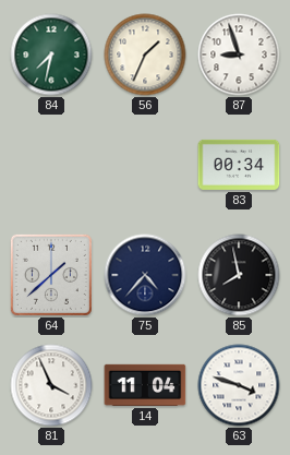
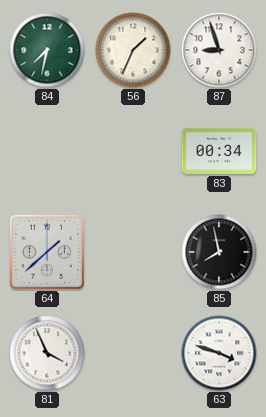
75: 4:37 -> none
14: 11:04 -> none
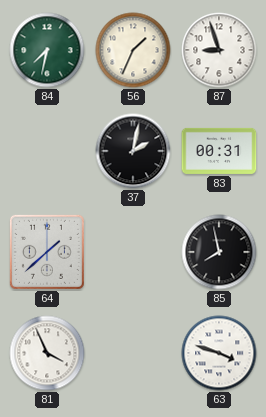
37: none -> 2:02
83: 00:34 -> 00:31
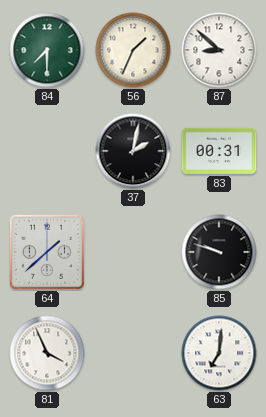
84: 7:32 -> 7:30
87: 8:57 -> 8:52
85: 7:58 -> 9:48
63: 3:48 -> 7:01
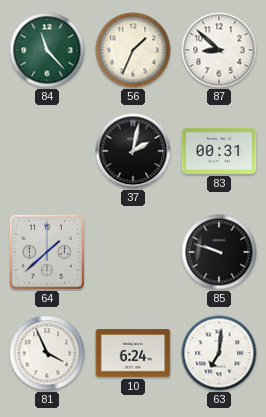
84: 7:30 -> 11:23
10: none -> 6:24
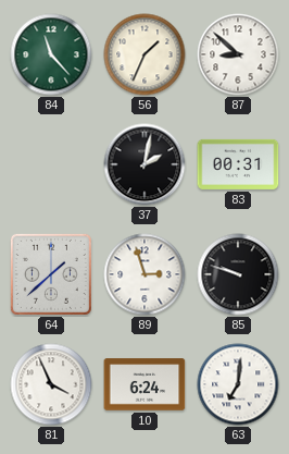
89: none -> 2:57
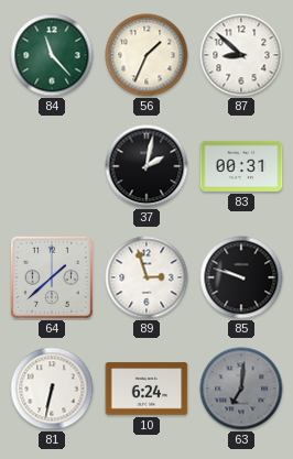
81: 3:56 -> 6:32
63 dial: white -> grey
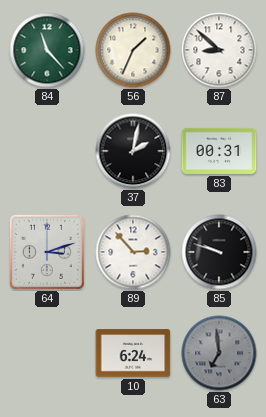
64: 1:38 -> 3:12
89: 2:57 -> 2:53
81: 6:32 -> none
63: 7:01 -> 6:59
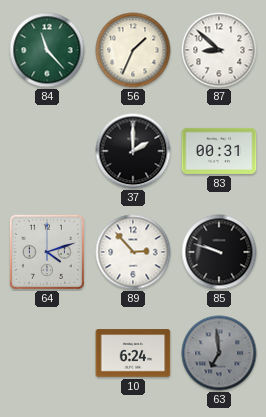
37: 2:02 -> 2:00
64: 3:12 -> 4:12
